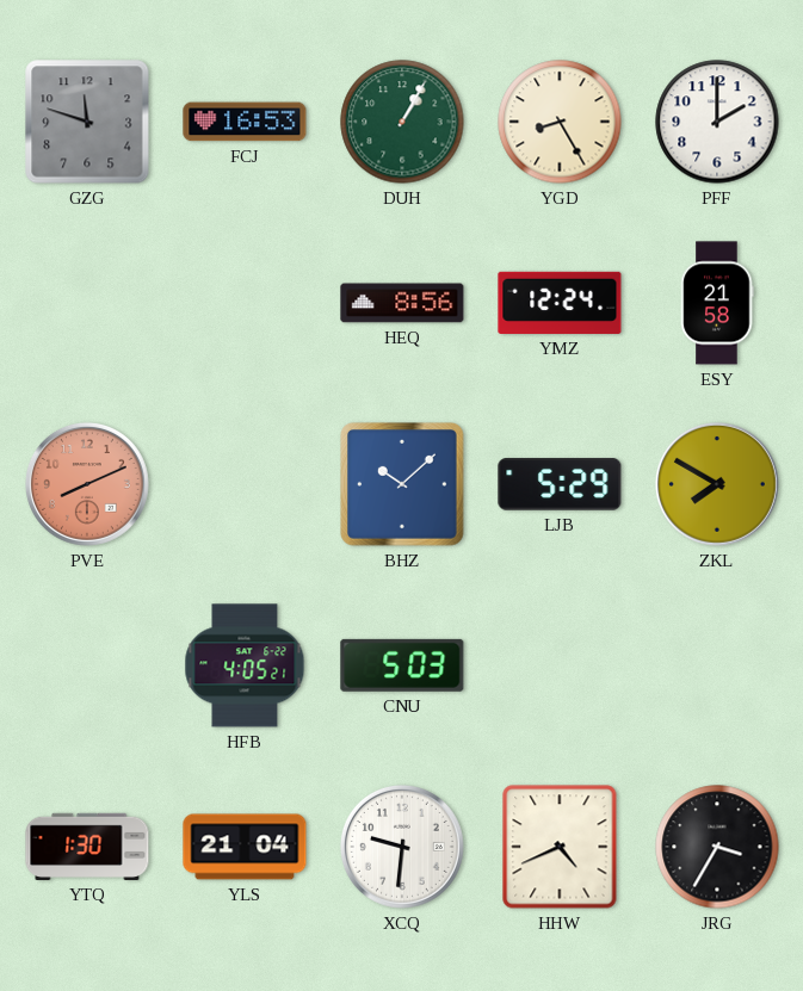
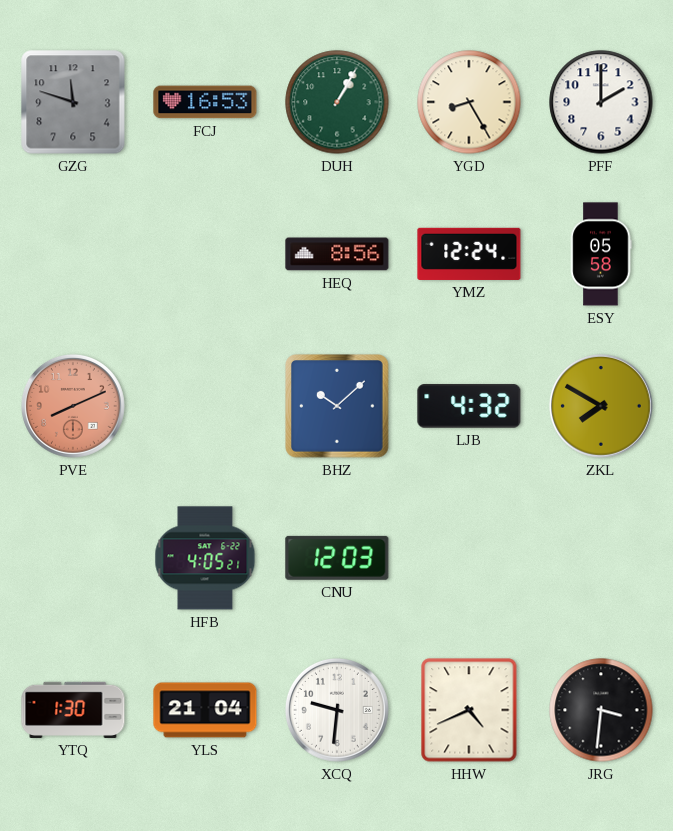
ESY: 21:58 -> 05:58
LJB: 5:29 -> 4:32
CNU: 5:03 -> 12:03
JRG: 3:35 -> 3:31
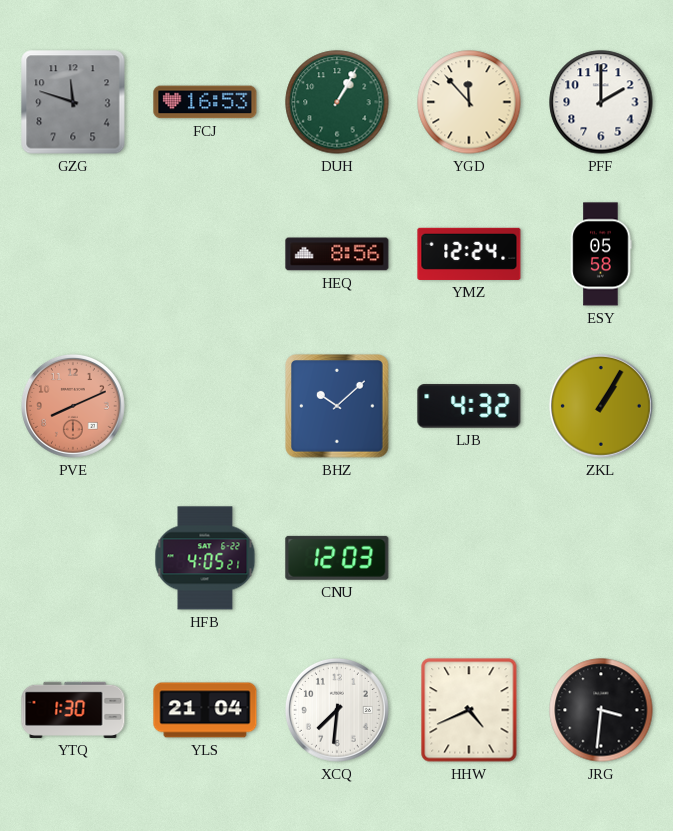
YGD: 8:25 -> 11:53
ZKL: 7:50 -> 1:05
XCQ: 9:31 -> 7:31
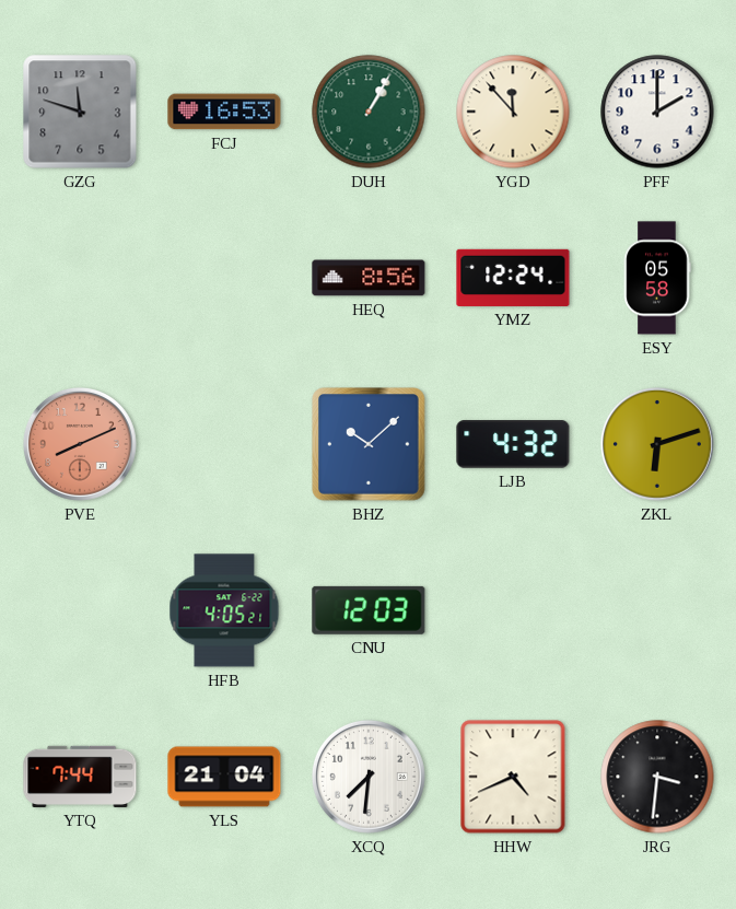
ZKL: 1:05 -> 6:12
YTQ: 1:30 -> 7:44
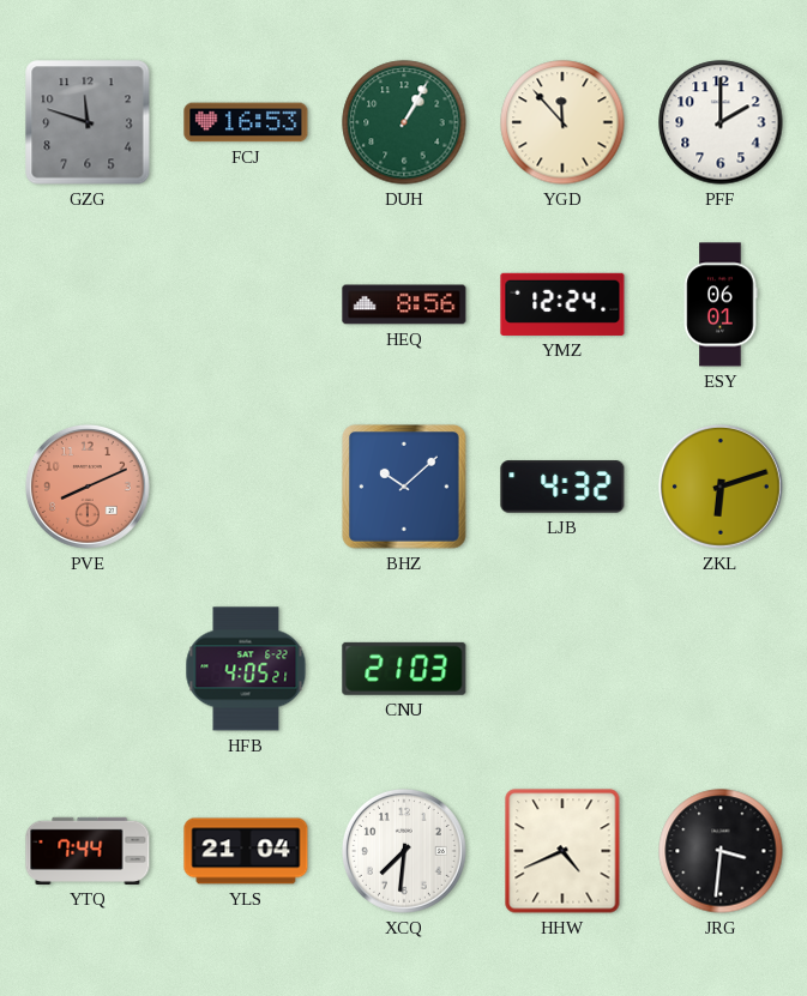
ESY: 05:58 -> 06:01
CNU: 12:03 -> 21:03
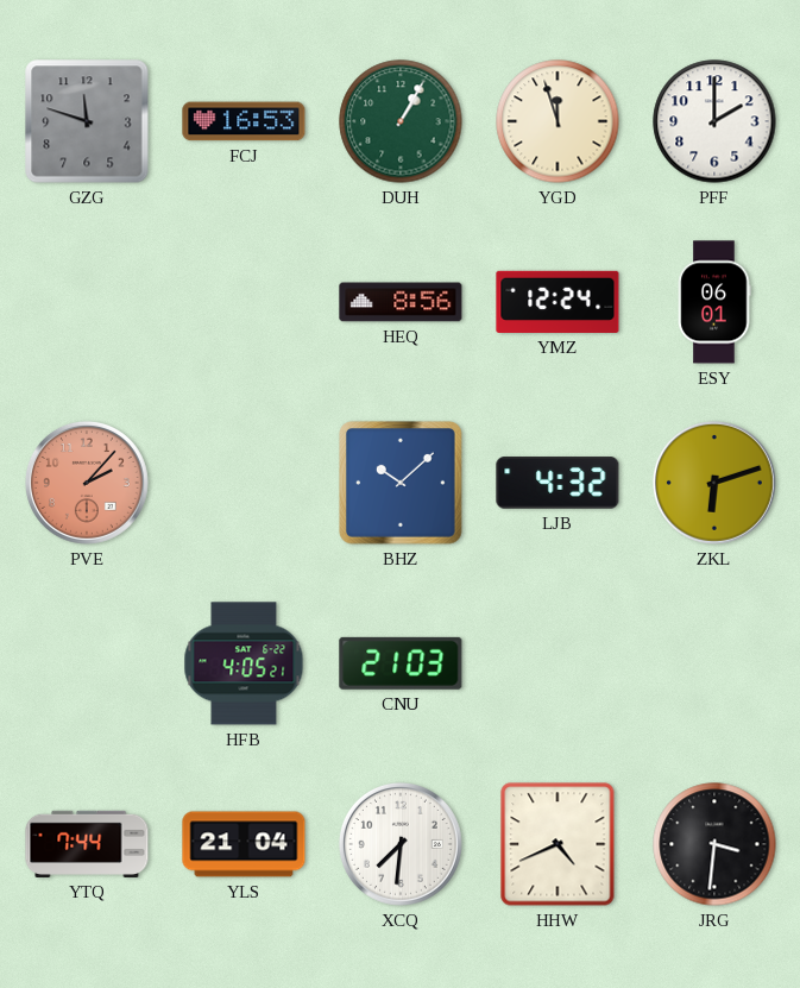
YGD: 11:53 -> 11:57
PVE: 8:11 -> 2:07
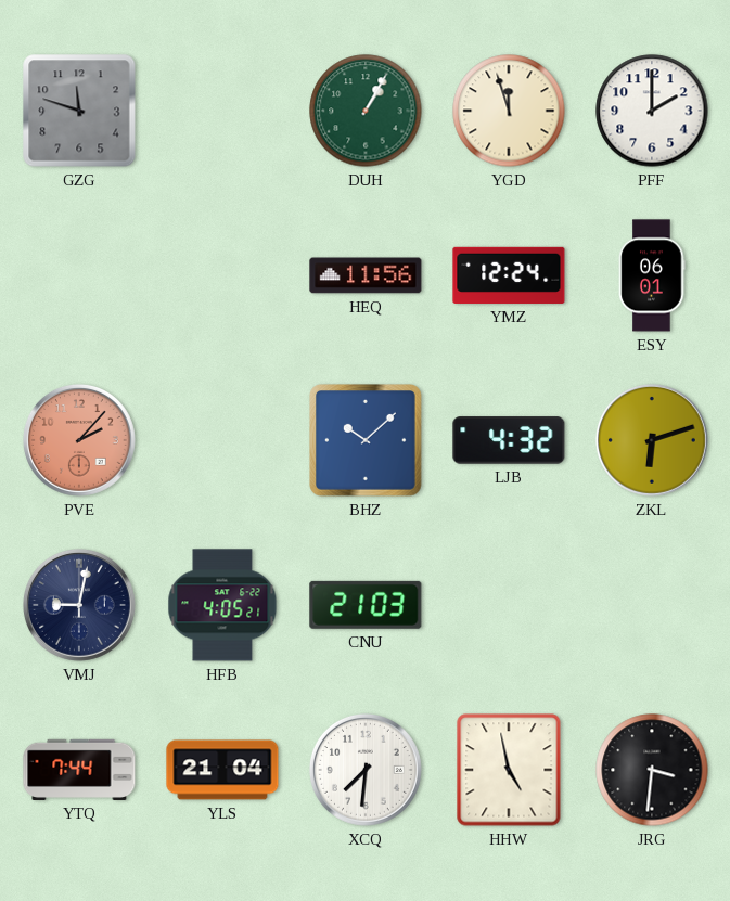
FCJ: 16:53 -> none
HEQ: 8:56 -> 11:56
VMJ: none -> 9:02
HHW: 4:41 -> 4:58
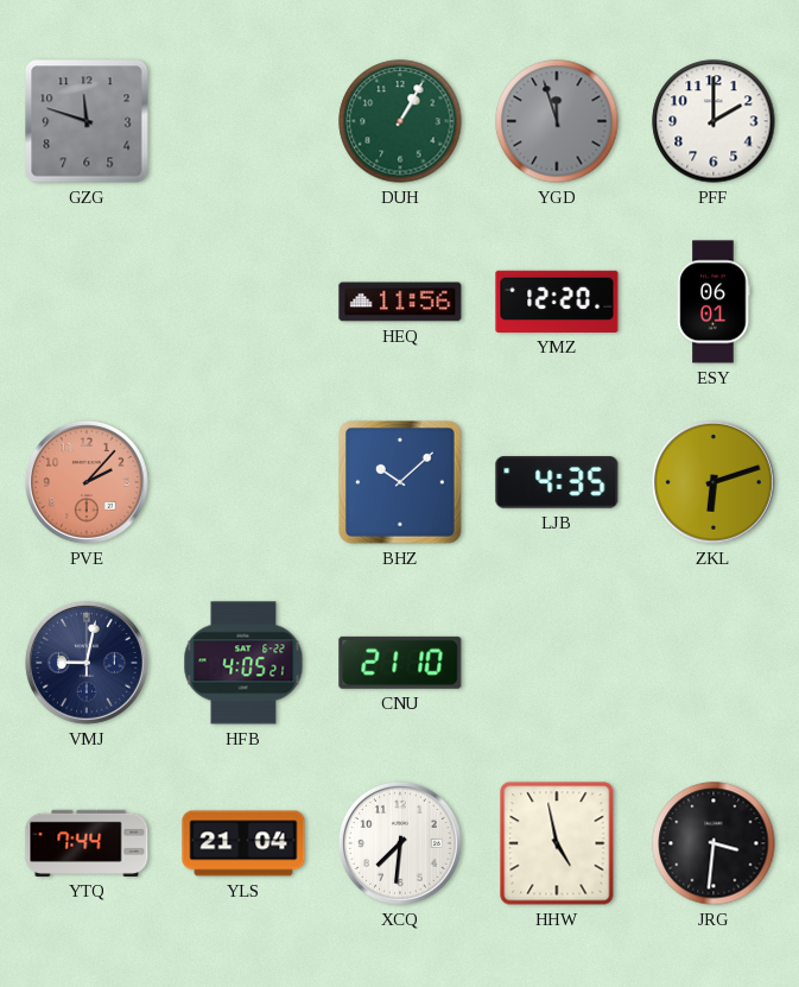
YGD dial: cream -> grey
YMZ: 12:24 -> 12:20
LJB: 4:32 -> 4:35
CNU: 21:03 -> 21:10
